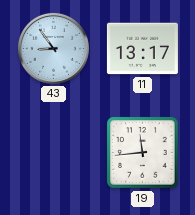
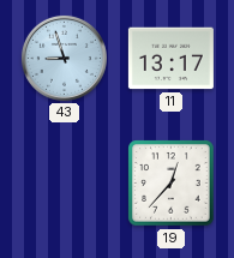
43: 8:54 -> 8:57
19: 11:44 -> 12:37
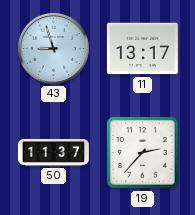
50: none -> 11:37
19: 12:37 -> 2:37
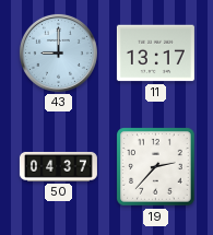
43: 8:57 -> 9:00
50: 11:37 -> 04:37
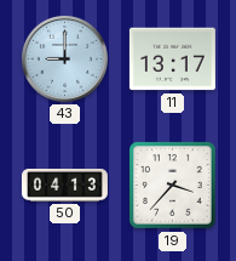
50: 04:37 -> 04:13
19: 2:37 -> 3:37
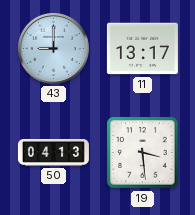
19: 3:37 -> 3:29
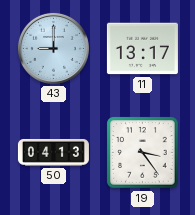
19: 3:29 -> 3:24
